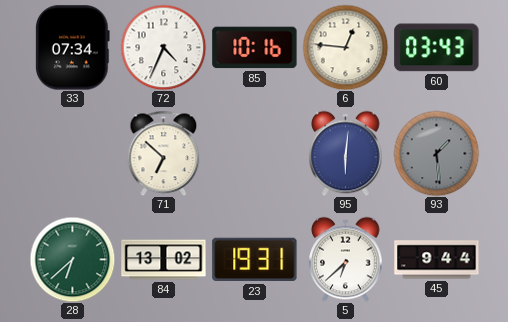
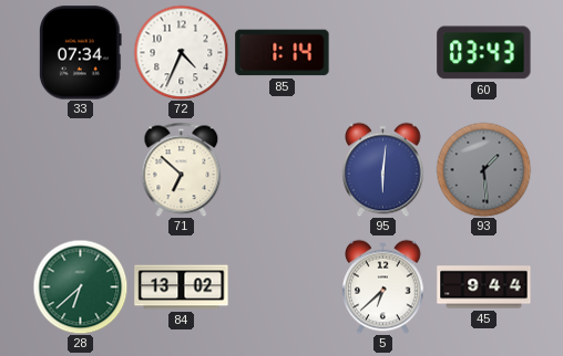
85: 10:16 -> 1:14
6: 12:46 -> none
23: 19:31 -> none
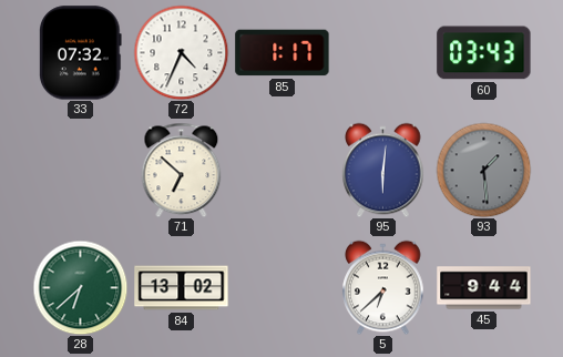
33: 07:34 -> 07:32
85: 1:14 -> 1:17
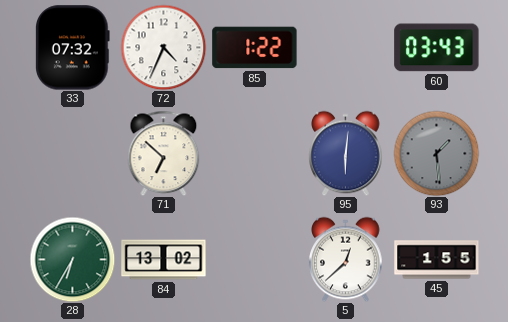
85: 1:17 -> 1:22
28: 6:38 -> 6:35
5: 6:38 -> 12:38
45: 9:44 -> 1:55
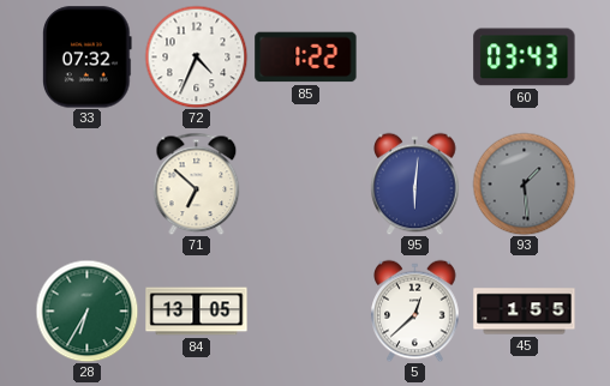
84: 13:02 -> 13:05
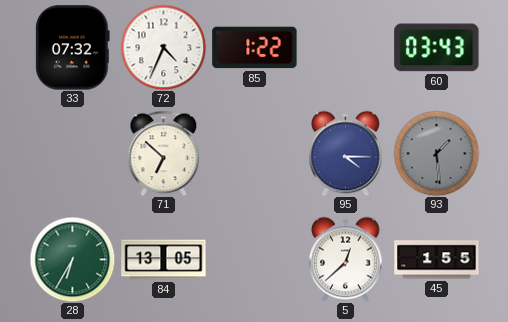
95: 6:01 -> 4:15
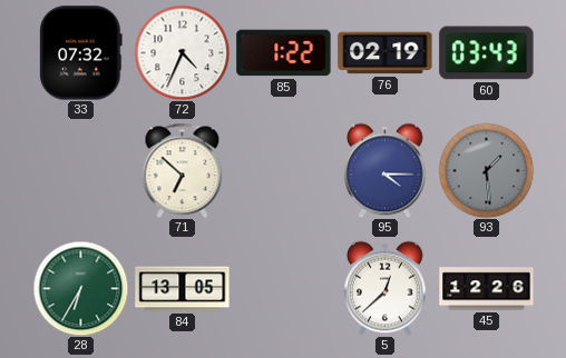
76: none -> 02:19
45: 1:55 -> 12:26
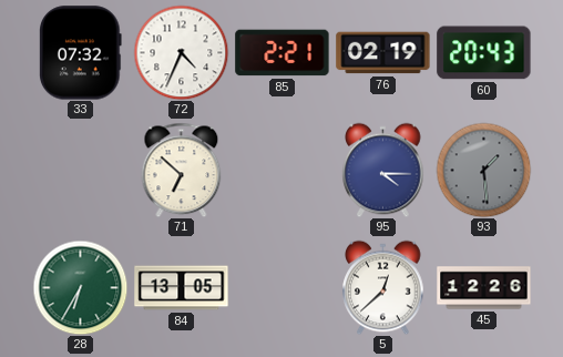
85: 1:22 -> 2:21
60: 03:43 -> 20:43
